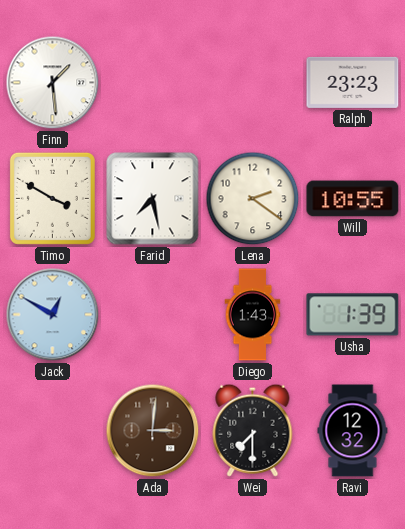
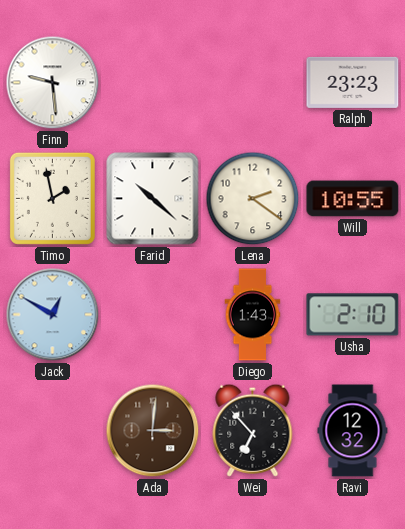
Finn: 1:29 -> 9:29
Timo: 3:50 -> 1:58
Farid: 7:28 -> 10:22
Usha: 1:39 -> 2:10
Wei: 7:30 -> 6:53
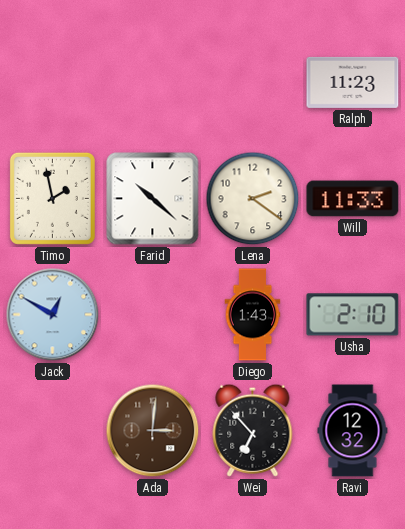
Finn: 9:29 -> none
Ralph: 23:23 -> 11:23
Will: 10:55 -> 11:33
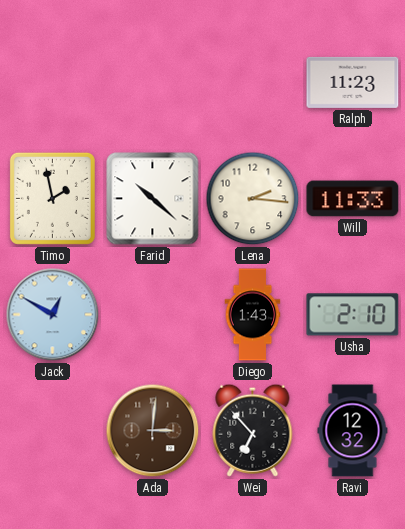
Lena: 2:21 -> 2:16
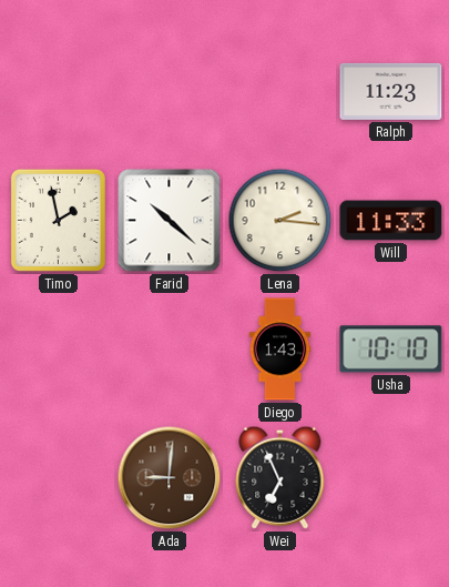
Jack: 12:50 -> none
Usha: 2:10 -> 10:10
Ada: 3:01 -> 9:01
Wei: 6:53 -> 6:56
Ravi: 12:32 -> none
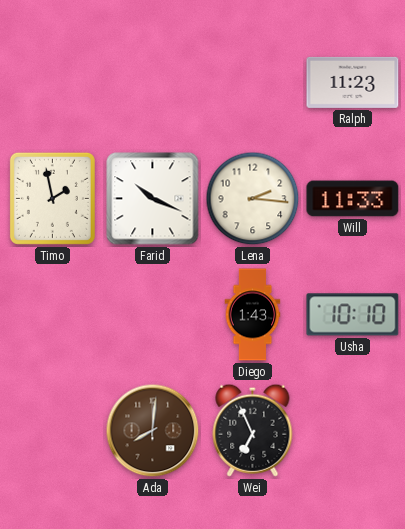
Farid: 10:22 -> 10:19
Ada: 9:01 -> 8:01
